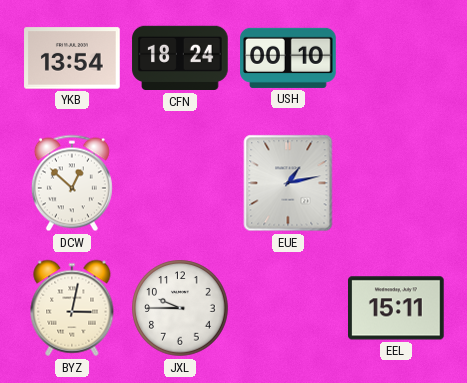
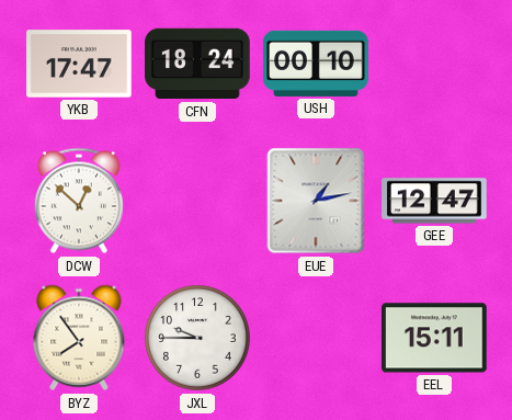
YKB: 13:54 -> 17:47
GEE: none -> 12:47
BYZ: 3:02 -> 7:54
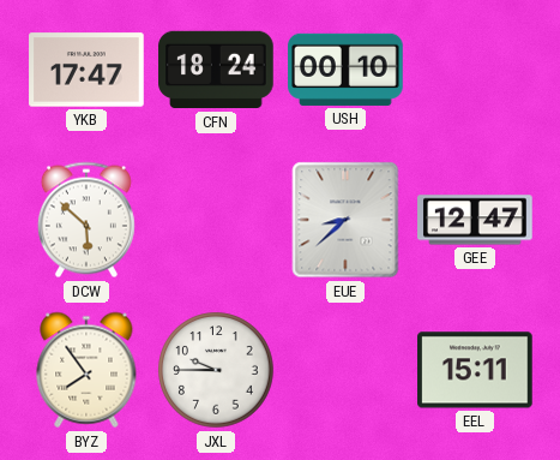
DCW: 12:52 -> 5:52
EUE: 1:13 -> 8:38
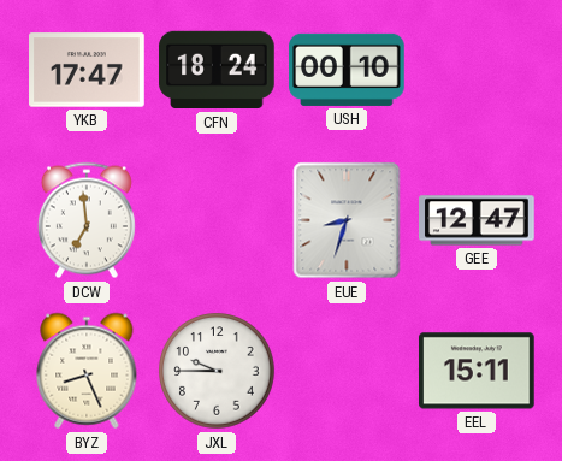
DCW: 5:52 -> 6:59
EUE: 8:38 -> 8:33
BYZ: 7:54 -> 8:26
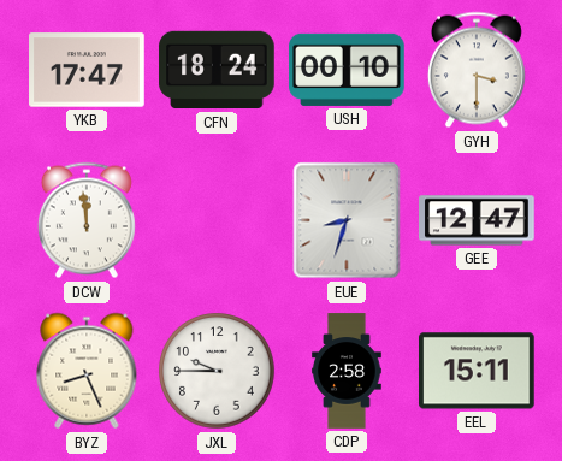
GYH: none -> 3:30
DCW: 6:59 -> 11:59
CDP: none -> 2:58
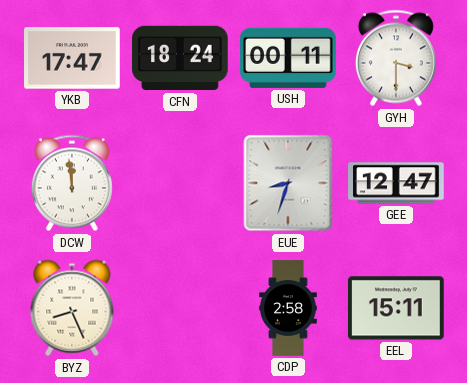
USH: 00:10 -> 00:11
JXL: 9:45 -> none
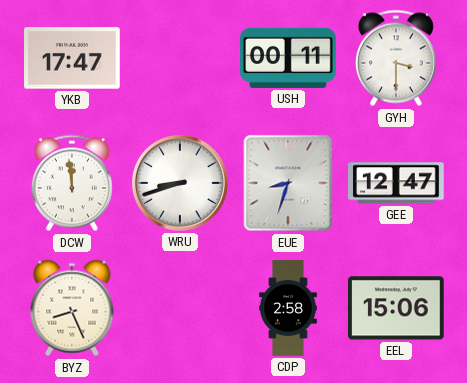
CFN: 18:24 -> none
WRU: none -> 8:42
EEL: 15:11 -> 15:06
